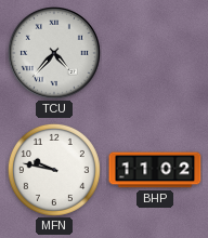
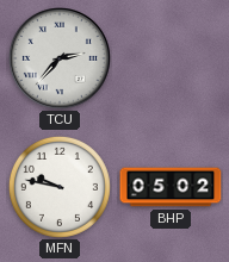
TCU: 4:37 -> 2:37
BHP: 11:02 -> 05:02
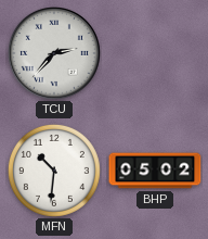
MFN: 9:47 -> 10:31
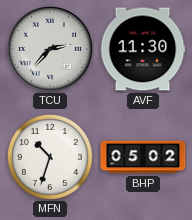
AVF: none -> 11:30
MFN: 10:31 -> 10:33
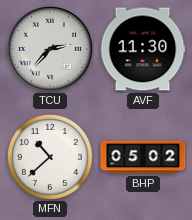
MFN: 10:33 -> 10:38
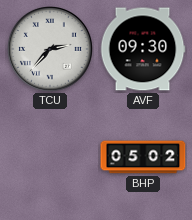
AVF: 11:30 -> 09:30
MFN: 10:38 -> none
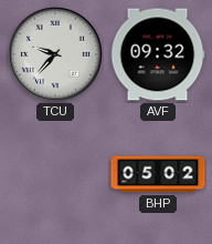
TCU: 2:37 -> 9:37
AVF: 09:30 -> 09:32
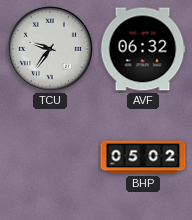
TCU: 9:37 -> 9:36
AVF: 09:32 -> 06:32
